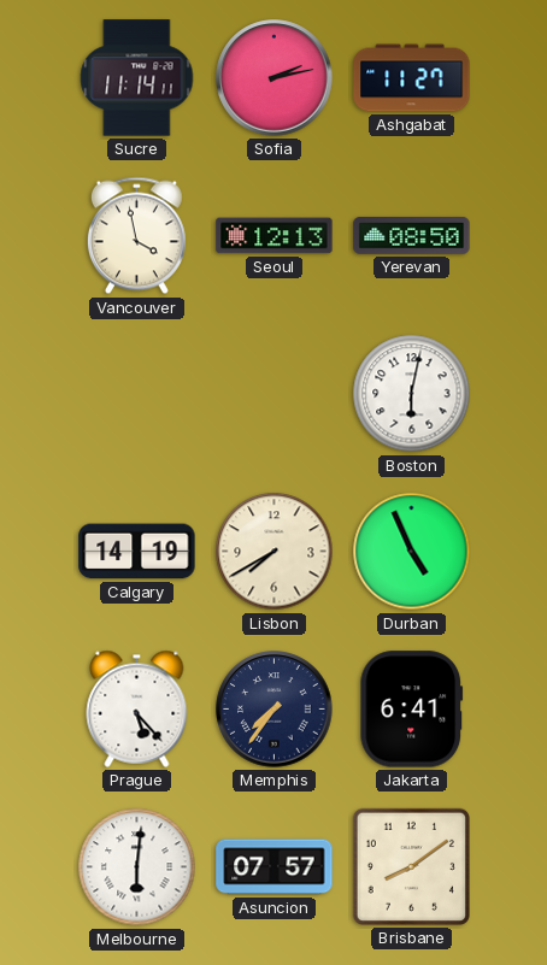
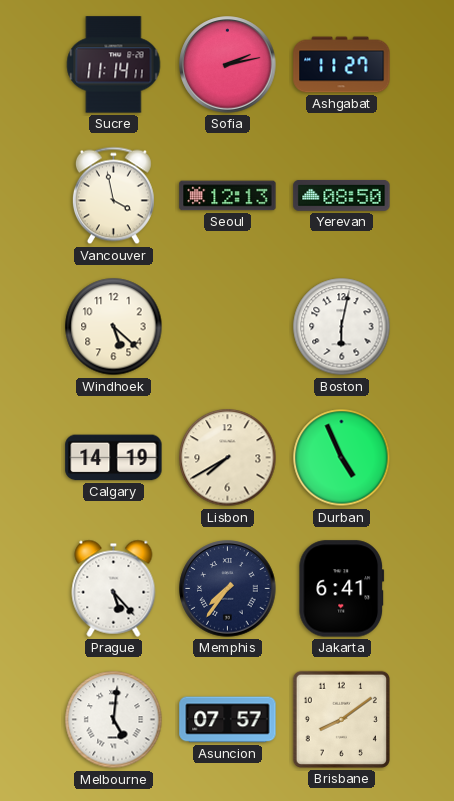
Windhoek: none -> 5:22
Melbourne: 6:01 -> 5:01
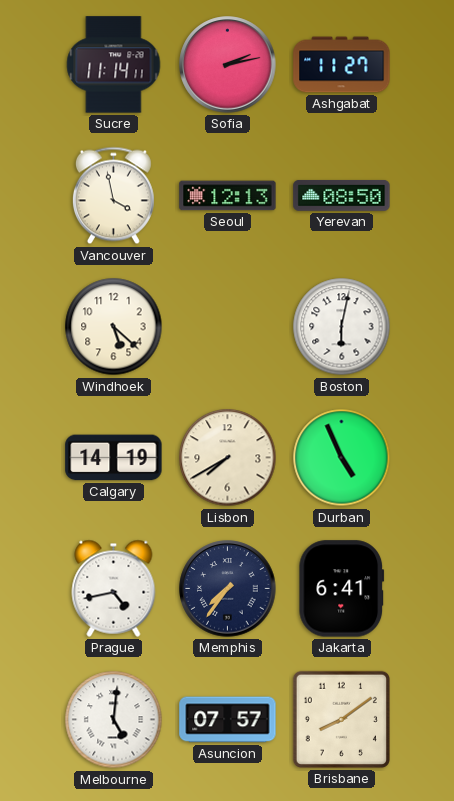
Prague: 5:23 -> 4:43
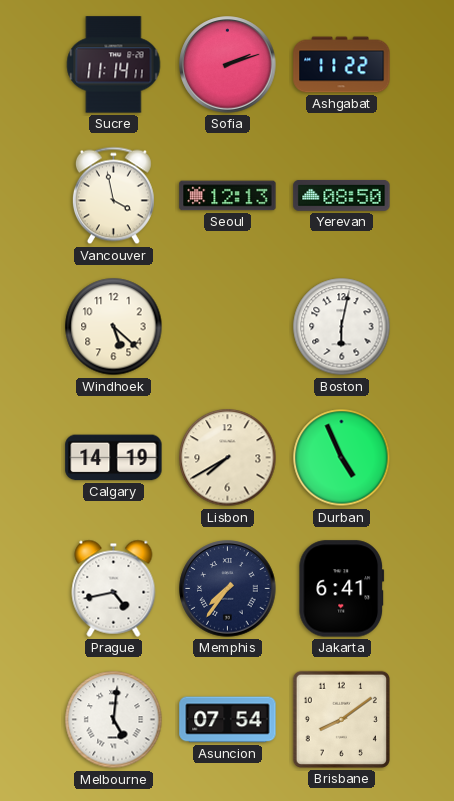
Sofia: 2:13 -> 2:12
Ashgabat: 11:27 -> 11:22
Asuncion: 07:57 -> 07:54
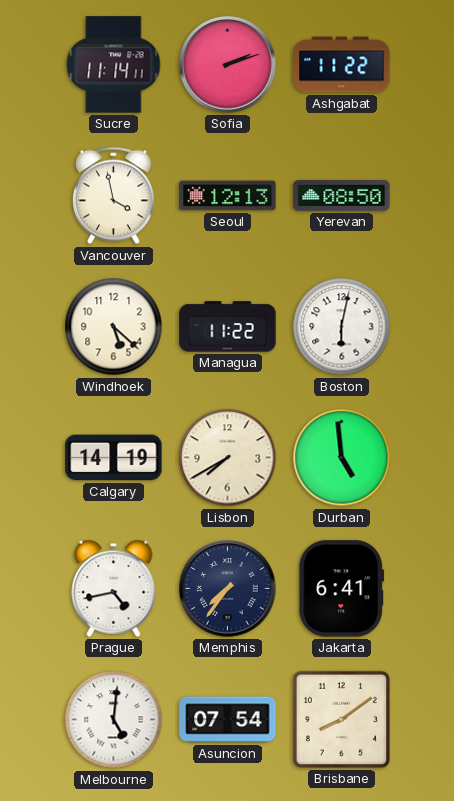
Managua: none -> 11:22
Durban: 4:56 -> 4:59
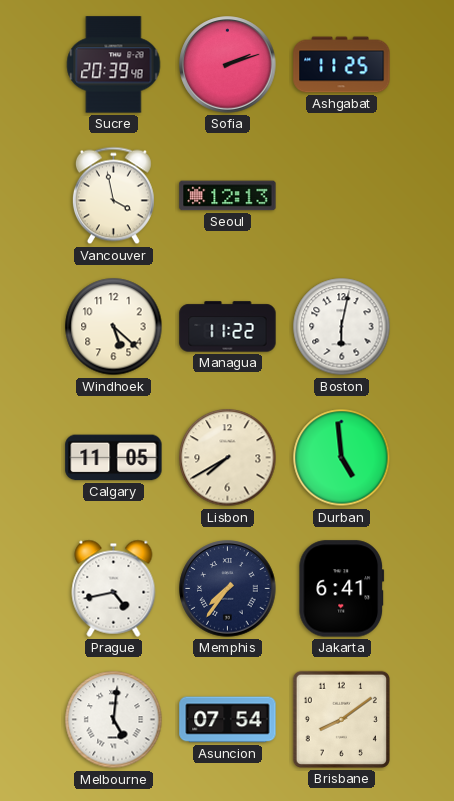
Sucre: 11:14 -> 20:39
Ashgabat: 11:22 -> 11:25
Yerevan: 08:50 -> none
Calgary: 14:19 -> 11:05
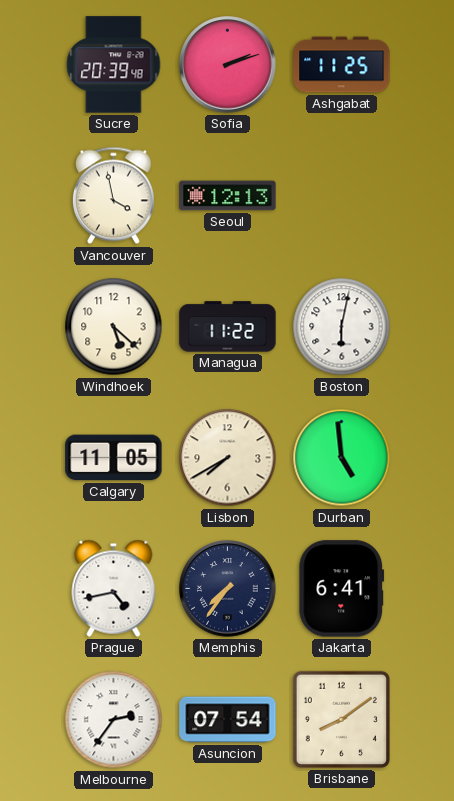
Melbourne: 5:01 -> 2:36
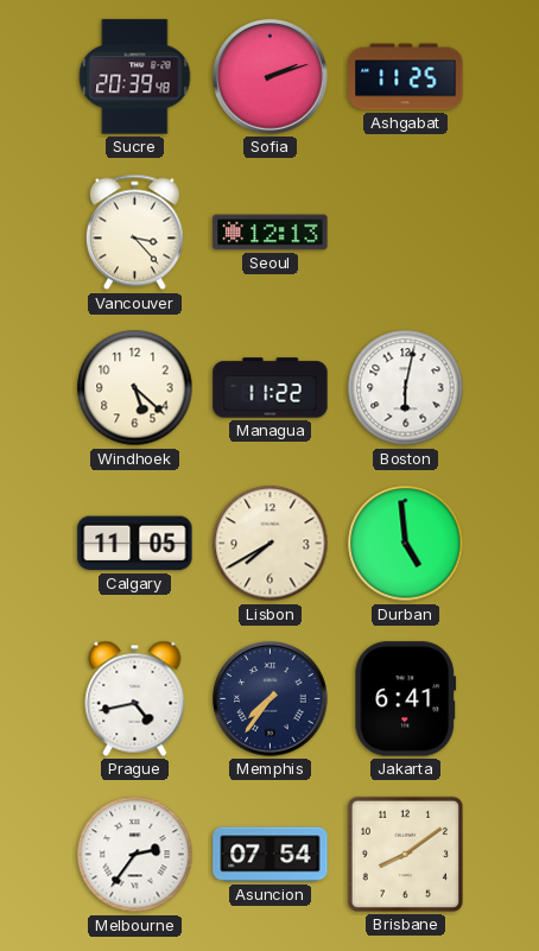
Vancouver: 3:58 -> 3:23
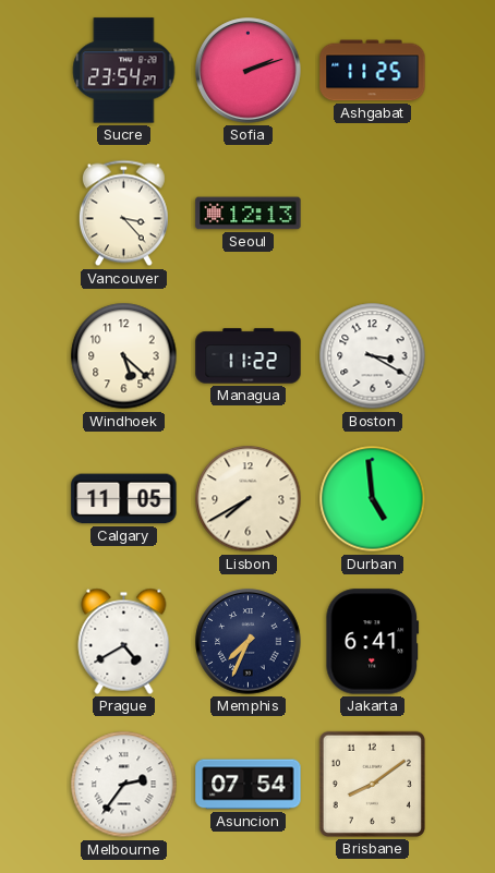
Sucre: 20:39 -> 23:54
Boston: 6:02 -> 3:20
Prague: 4:43 -> 4:40
Memphis: 7:36 -> 7:34
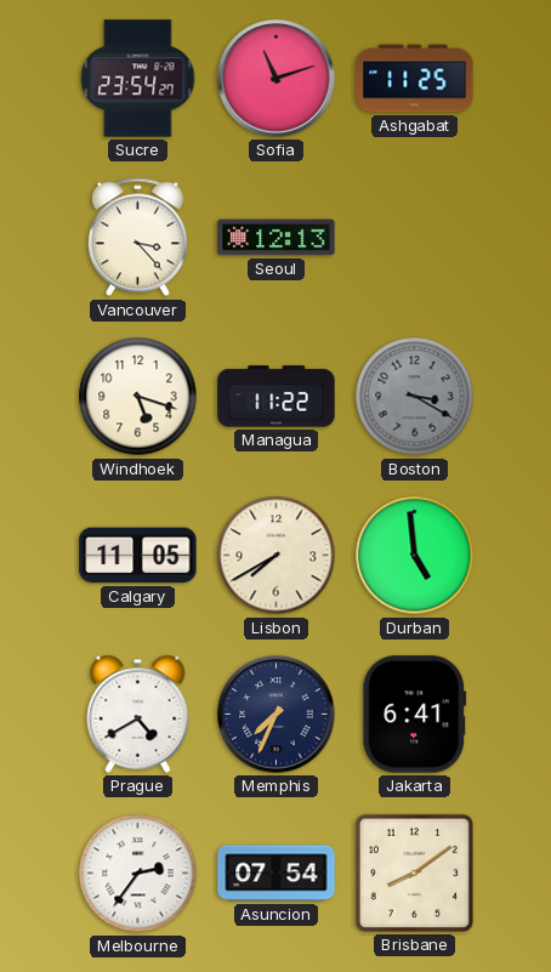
Sofia: 2:12 -> 11:12
Windhoek: 5:22 -> 5:18
Boston dial: white -> grey
